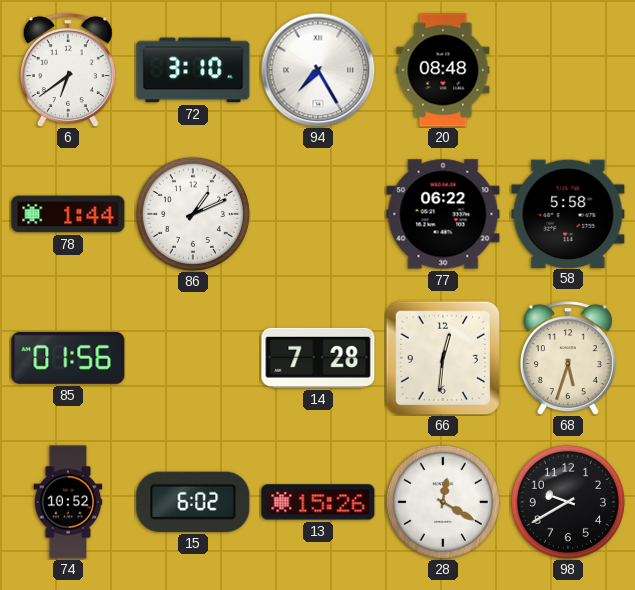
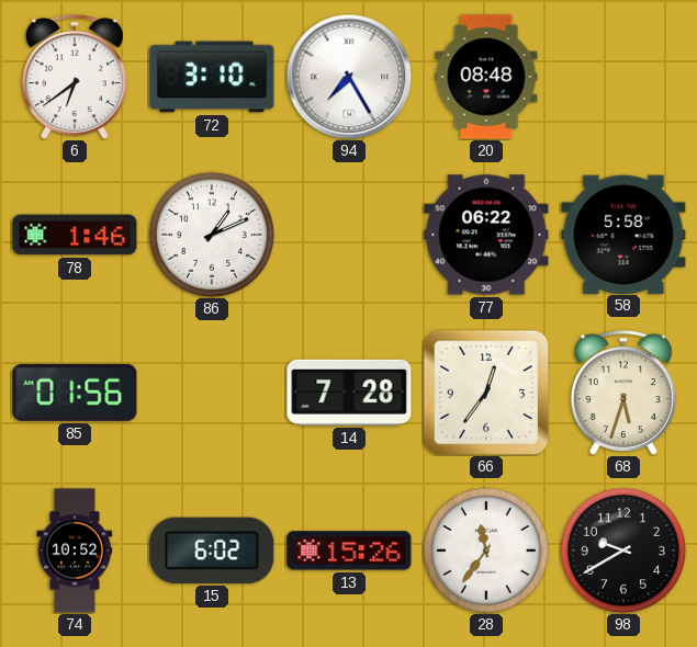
78: 1:44 -> 1:46
66: 12:31 -> 12:36
28: 12:20 -> 11:36
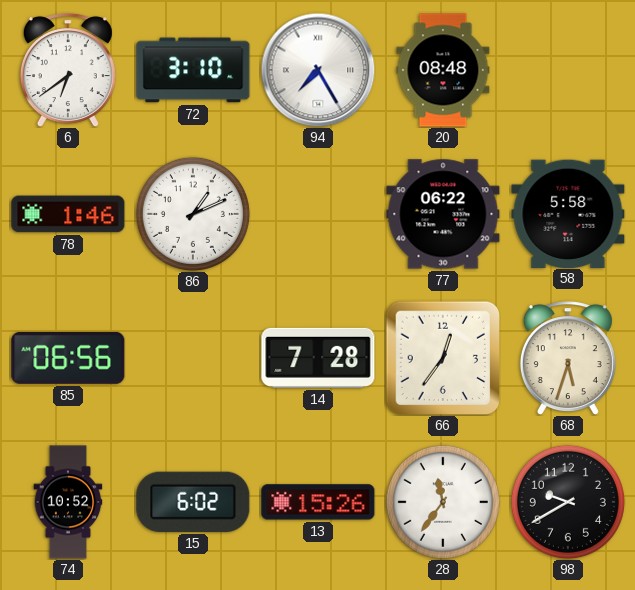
85: 01:56 -> 06:56
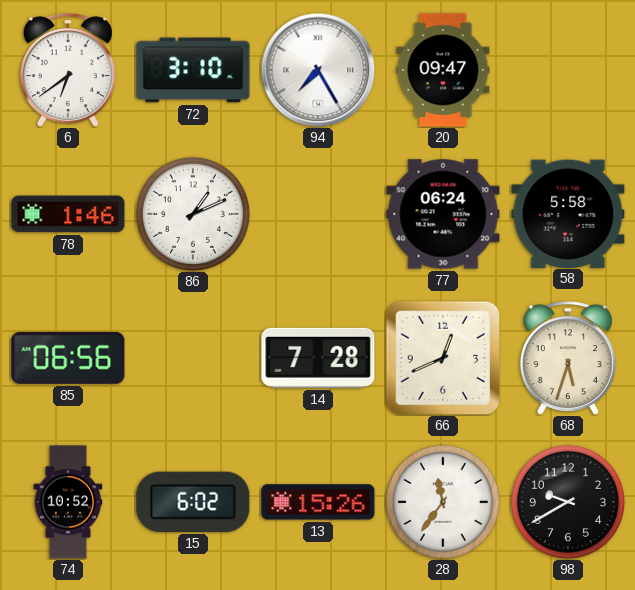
20: 08:48 -> 09:47
77: 06:22 -> 06:24
66: 12:36 -> 12:41
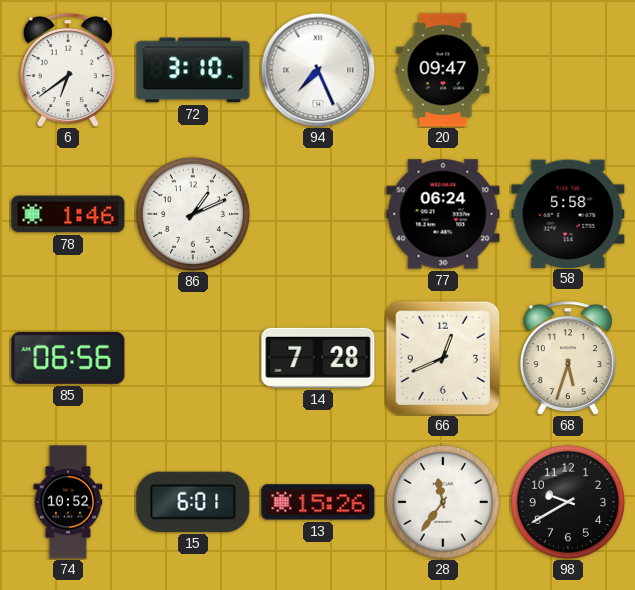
94: 7:25 -> 7:26
15: 6:02 -> 6:01
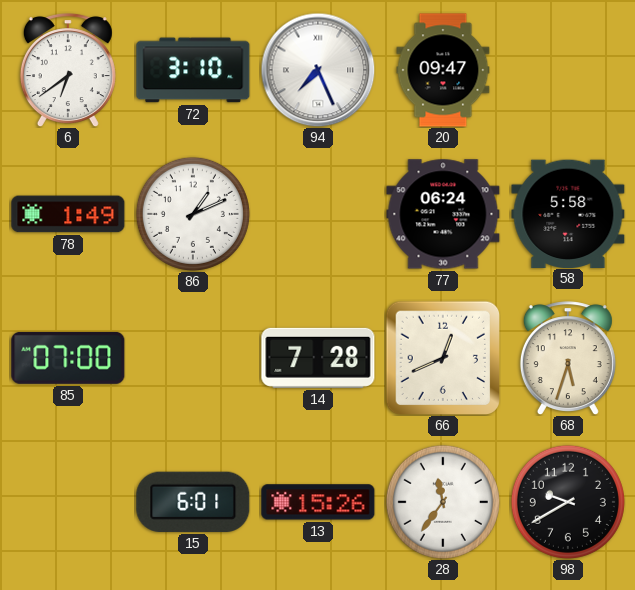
78: 1:46 -> 1:49
85: 06:56 -> 07:00
74: 10:52 -> none
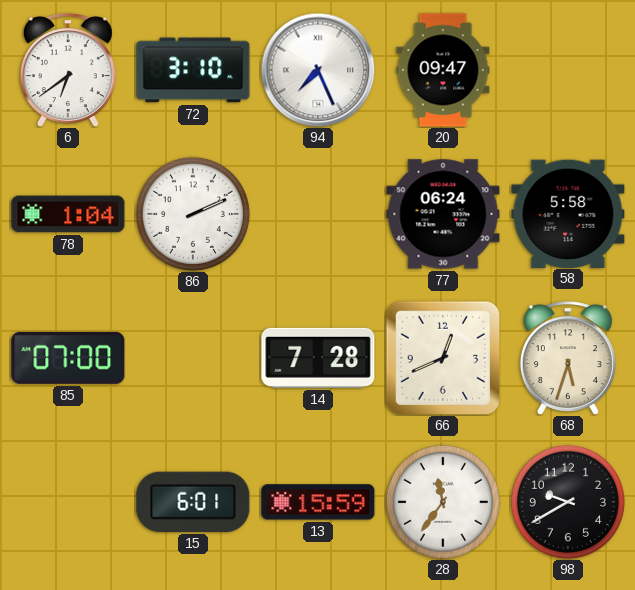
78: 1:49 -> 1:04
86: 1:11 -> 2:11
13: 15:26 -> 15:59
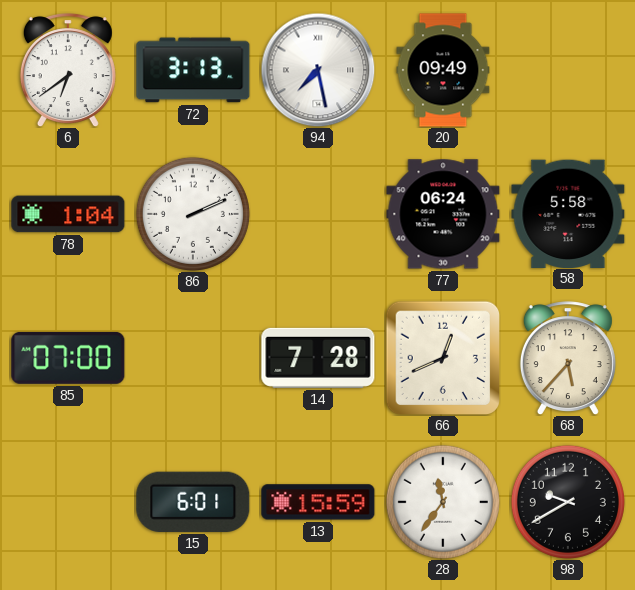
72: 3:10 -> 3:13
94: 7:26 -> 7:28
20: 09:47 -> 09:49
68: 5:33 -> 5:37
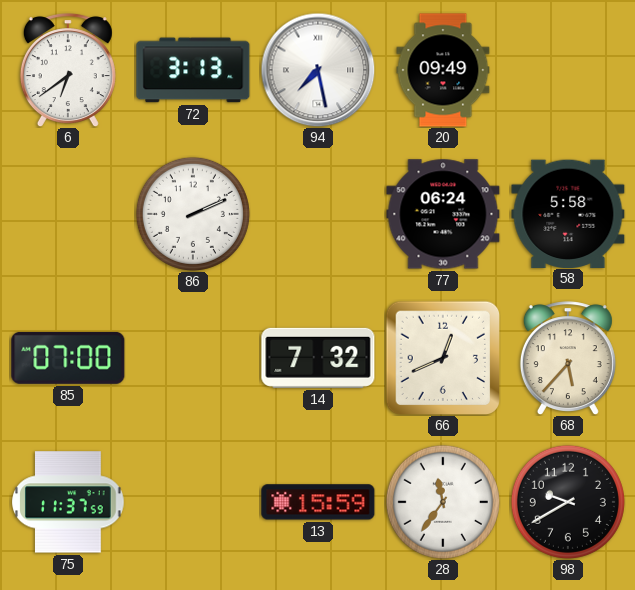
78: 1:04 -> none
14: 7:28 -> 7:32
75: none -> 11:37
15: 6:01 -> none
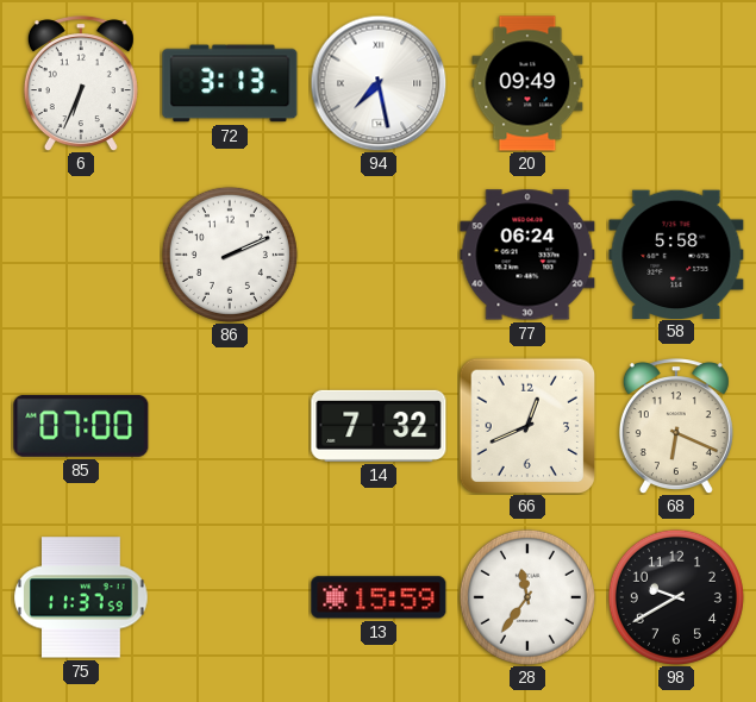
6: 6:39 -> 6:34
68: 5:37 -> 6:19
